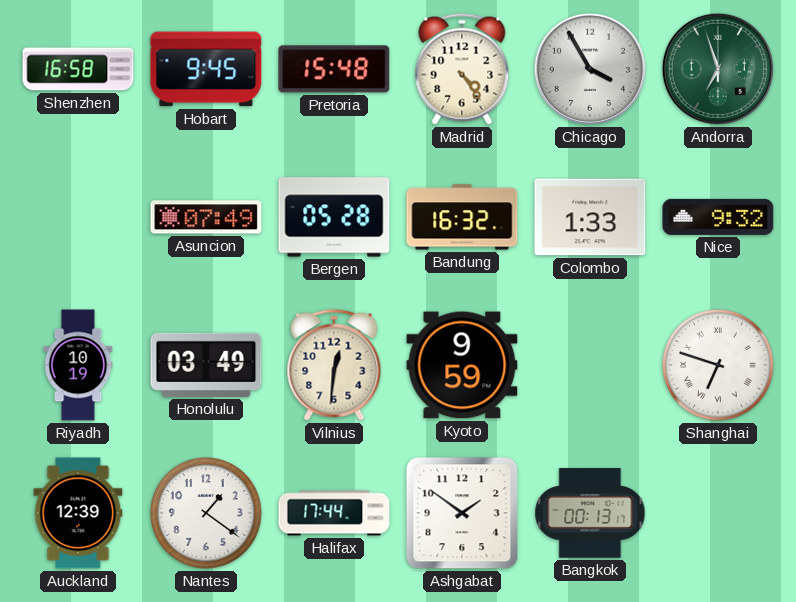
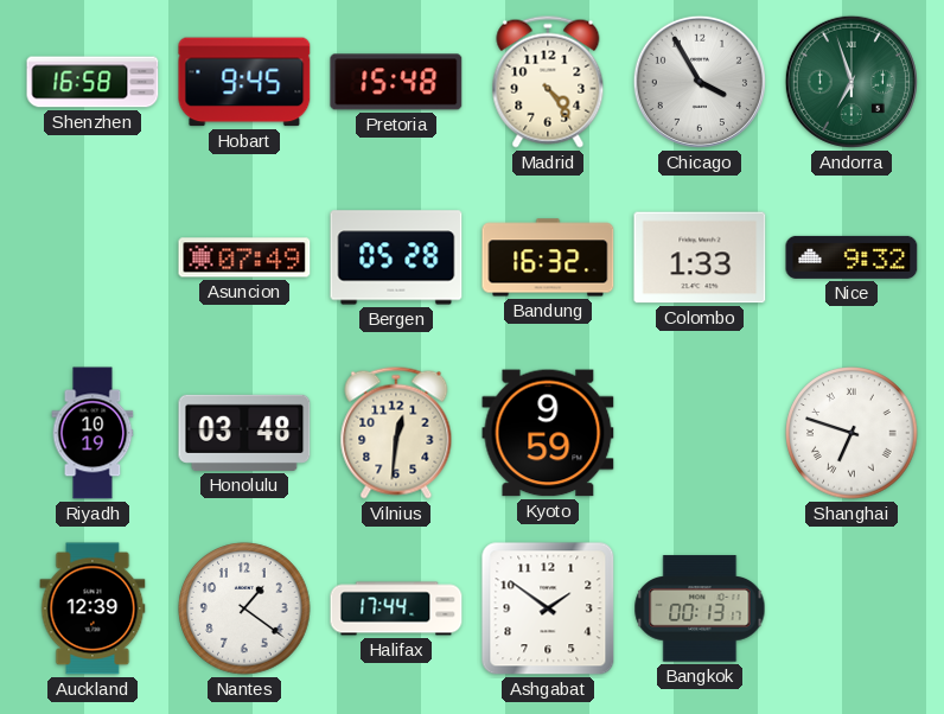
Honolulu: 03:49 -> 03:48
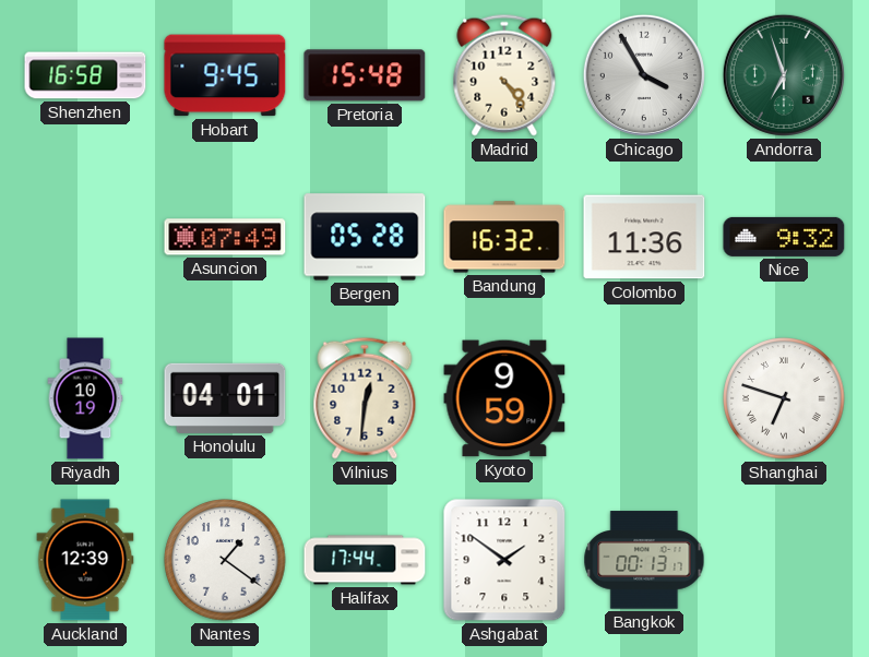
Colombo: 1:33 -> 11:36
Honolulu: 03:48 -> 04:01
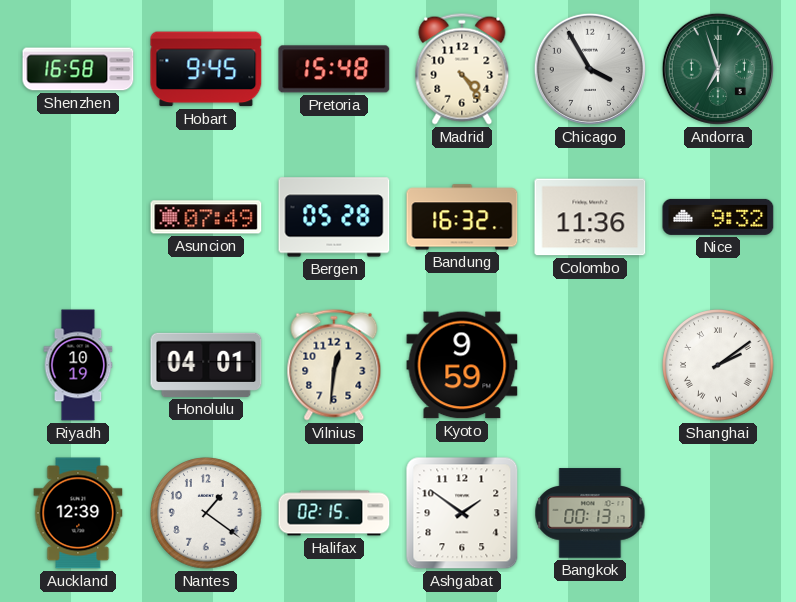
Shanghai: 6:48 -> 2:09
Halifax: 17:44 -> 02:15
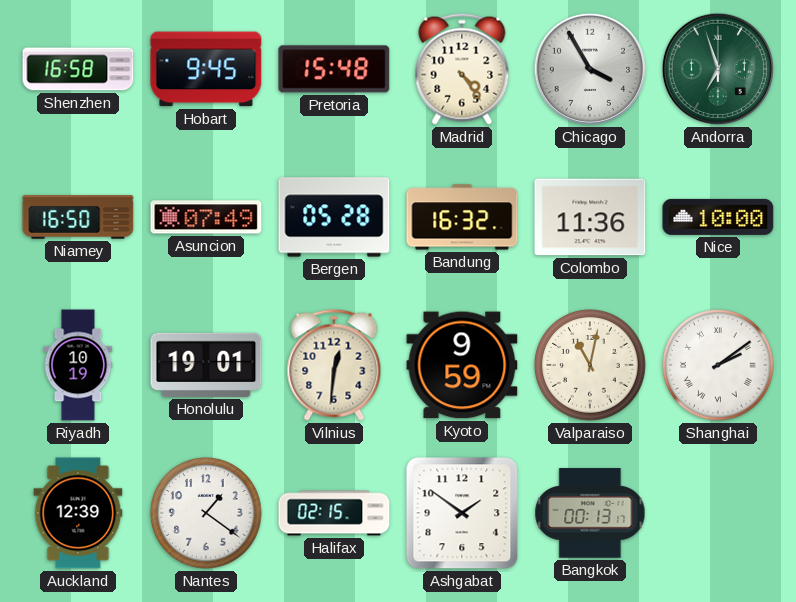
Niamey: none -> 16:50
Nice: 9:32 -> 10:00
Honolulu: 04:01 -> 19:01
Valparaiso: none -> 11:02
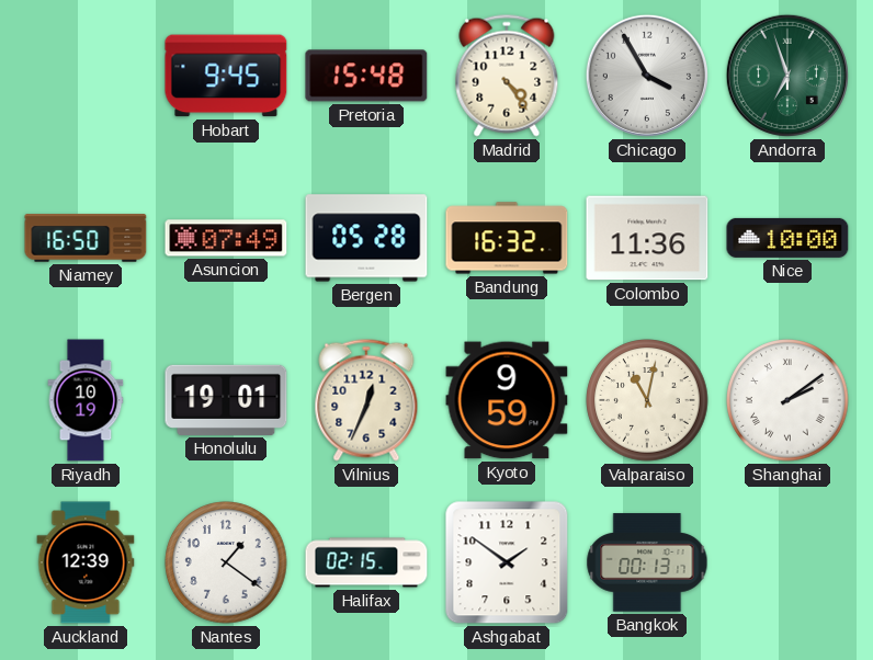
Shenzhen: 16:58 -> none
Vilnius: 12:31 -> 12:34
